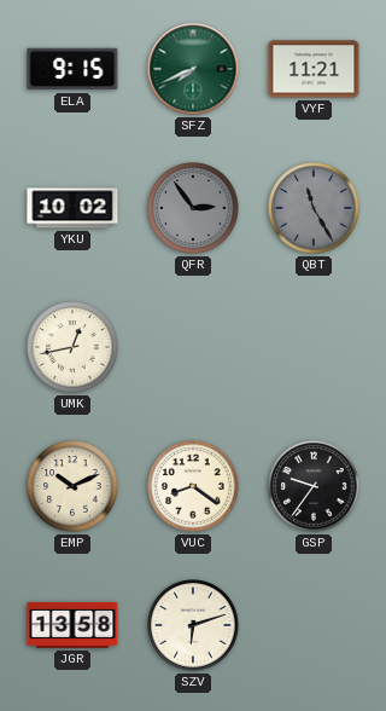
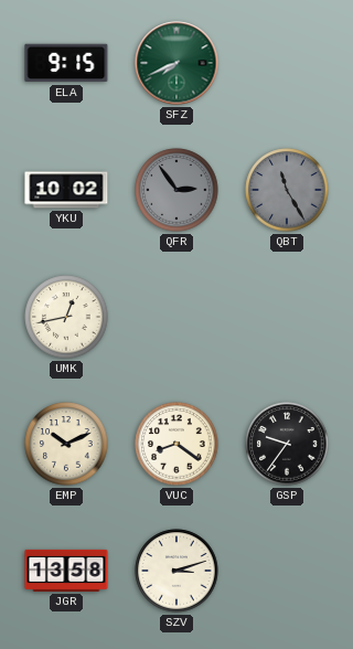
VYF: 11:21 -> none
SZV: 6:12 -> 3:12
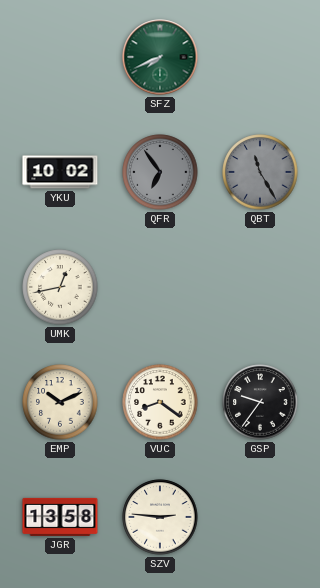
ELA: 9:15 -> none
QFR: 2:54 -> 6:54
SZV: 3:12 -> 2:46
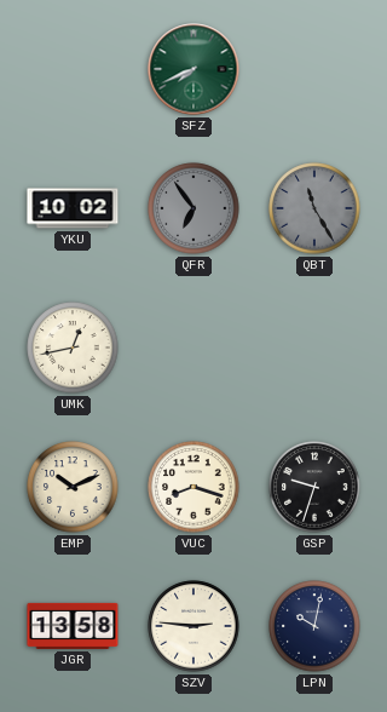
VUC: 8:21 -> 8:18
GSP: 9:36 -> 9:33
LPN: none -> 10:02
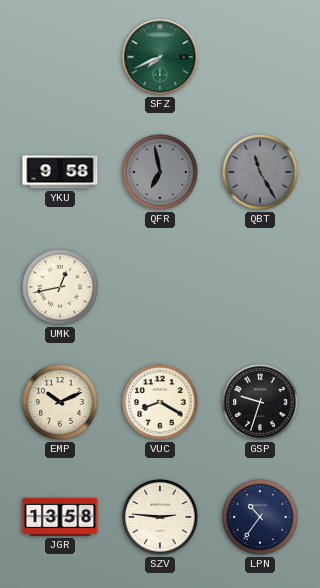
YKU: 10:02 -> 9:58
QFR: 6:54 -> 6:58
VUC: 8:18 -> 8:20
LPN: 10:02 -> 10:36
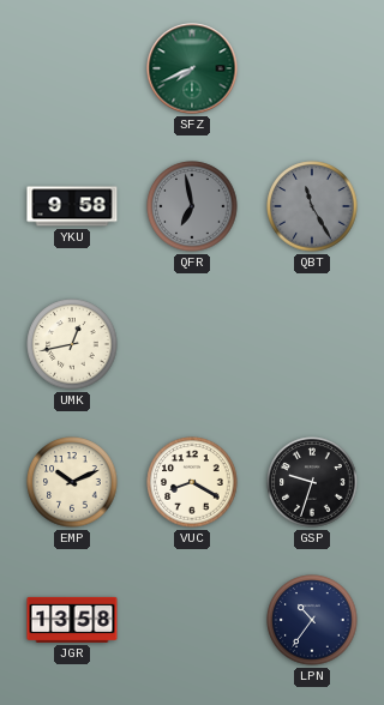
SZV: 2:46 -> none
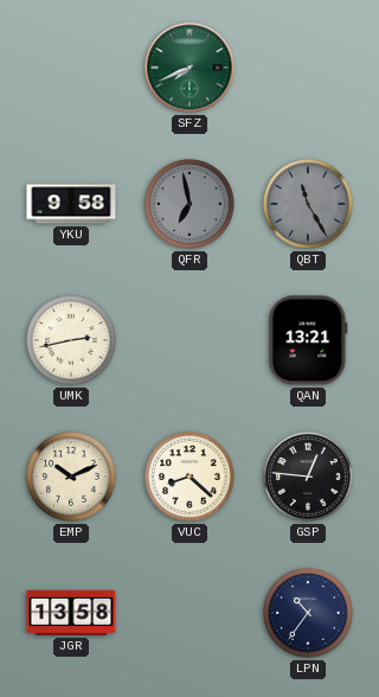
UMK: 12:43 -> 2:43
QAN: none -> 13:21
VUC: 8:20 -> 8:22
GSP: 9:33 -> 12:46
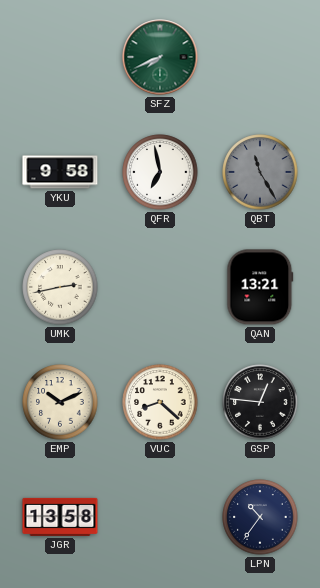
QFR dial: grey -> white
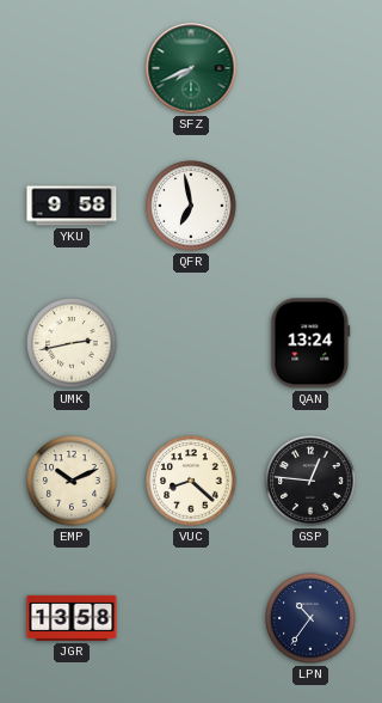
QBT: 11:25 -> none
QAN: 13:21 -> 13:24
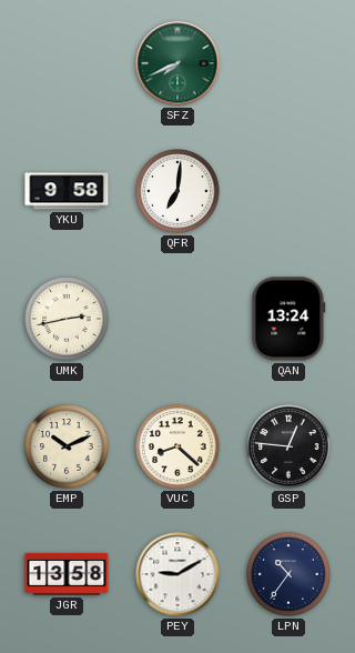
QFR: 6:58 -> 7:01
PEY: none -> 9:10
